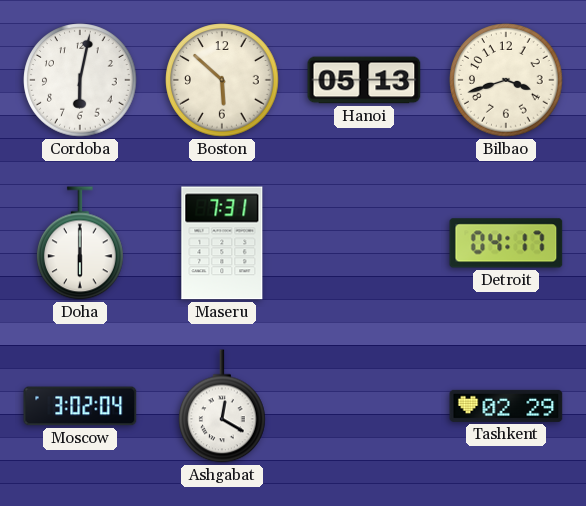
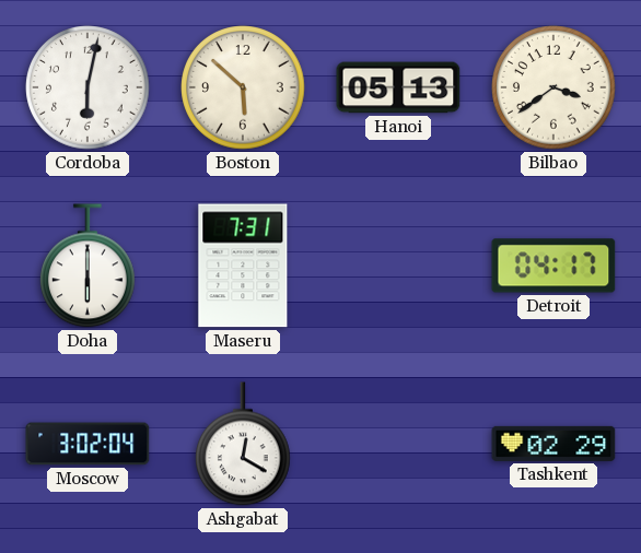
Bilbao: 3:42 -> 3:39
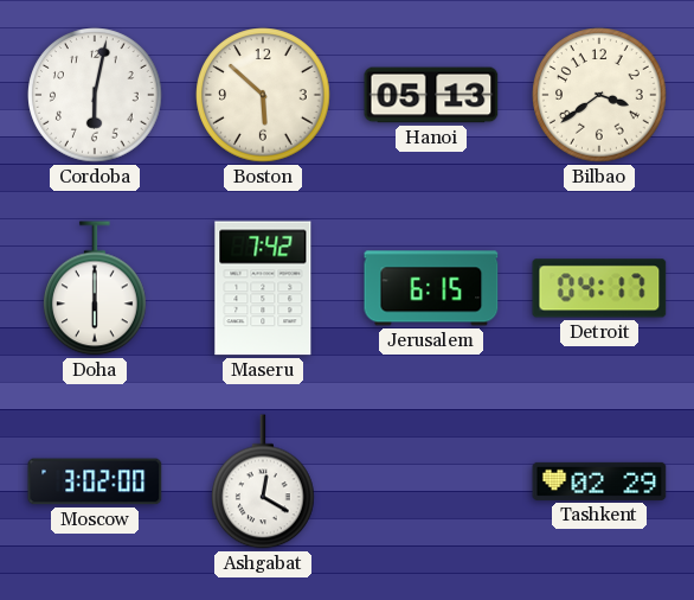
Maseru: 7:31 -> 7:42
Jerusalem: none -> 6:15
Moscow: 3:02:04 -> 3:02:00
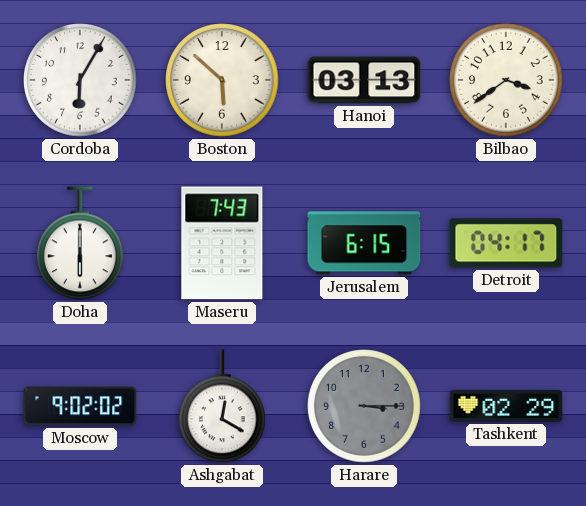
Cordoba: 6:02 -> 6:05
Hanoi: 05:13 -> 03:13
Maseru: 7:42 -> 7:43
Moscow: 3:02 -> 9:02
Harare: none -> 3:15
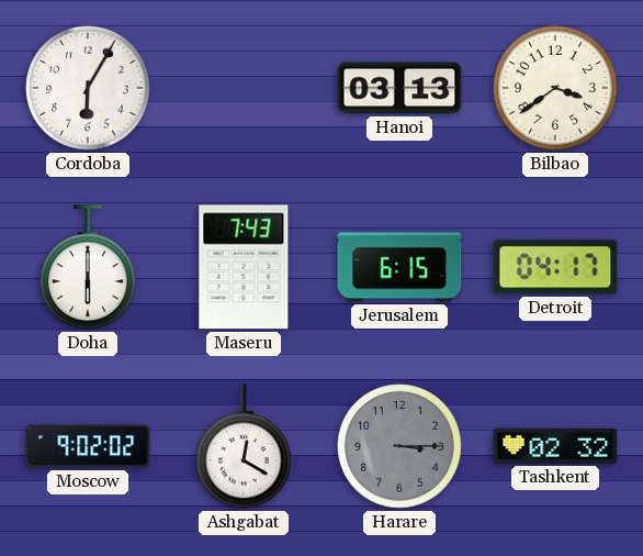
Boston: 5:52 -> none
Tashkent: 02:29 -> 02:32
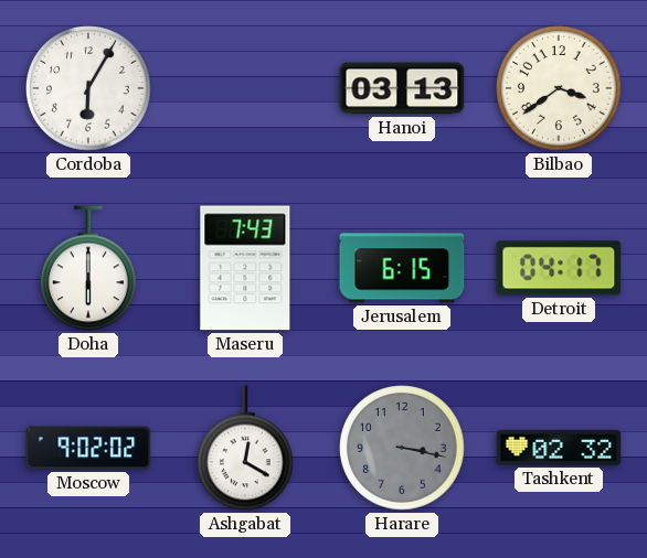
Harare: 3:15 -> 3:17
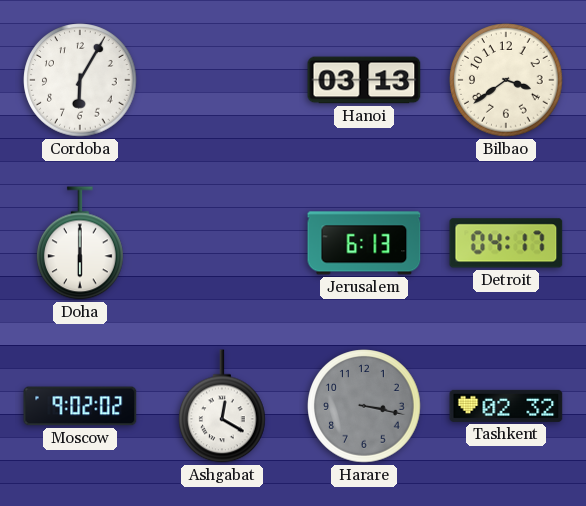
Maseru: 7:43 -> none
Jerusalem: 6:15 -> 6:13
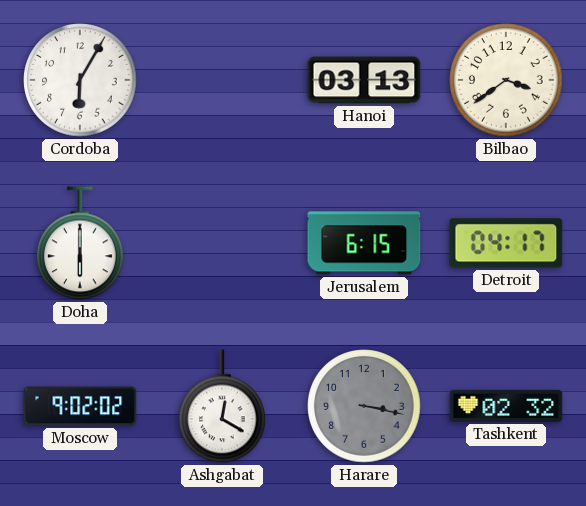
Jerusalem: 6:13 -> 6:15
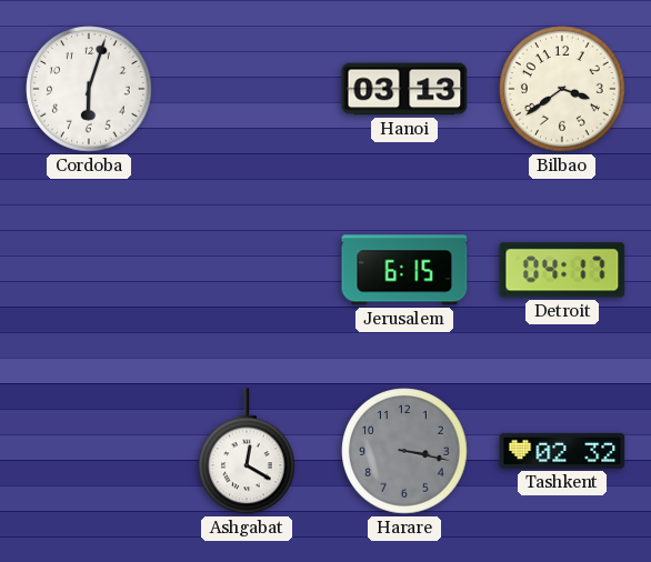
Cordoba: 6:05 -> 6:03
Doha: 6:00 -> none
Moscow: 9:02 -> none
